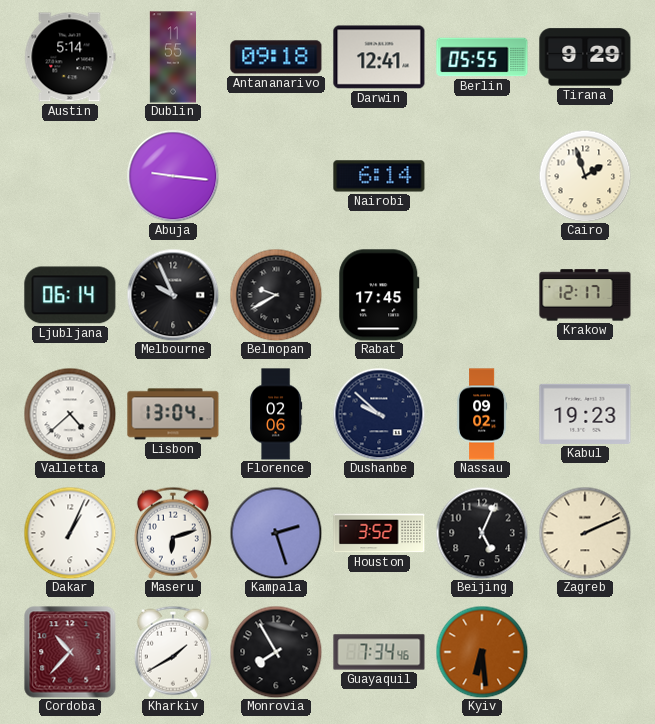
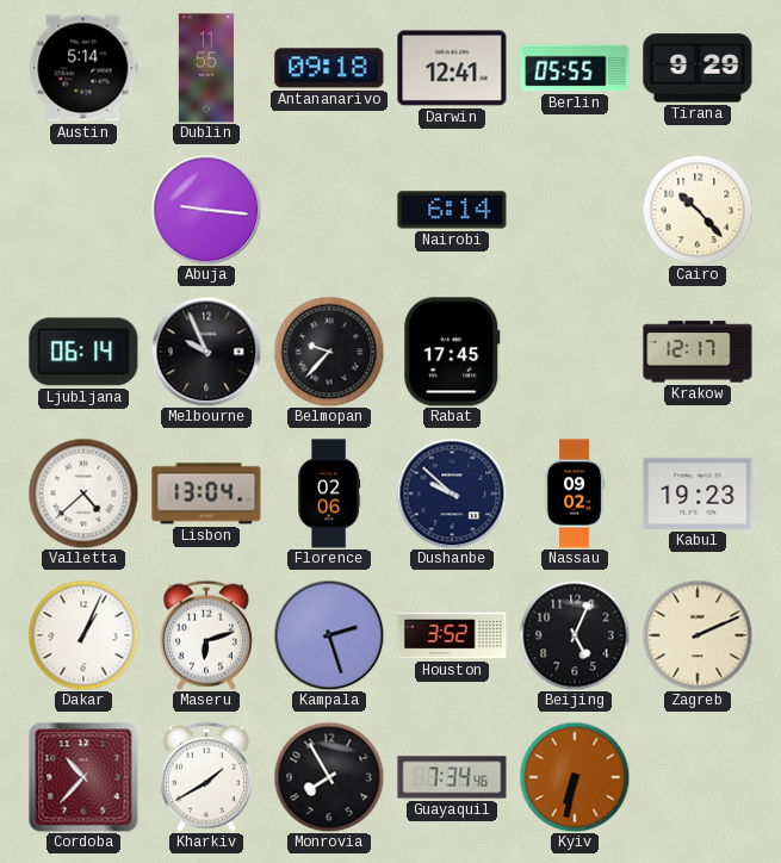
Cairo: 1:57 -> 10:23
Belmopan: 9:40 -> 9:37
Kyiv: 6:29 -> 6:32
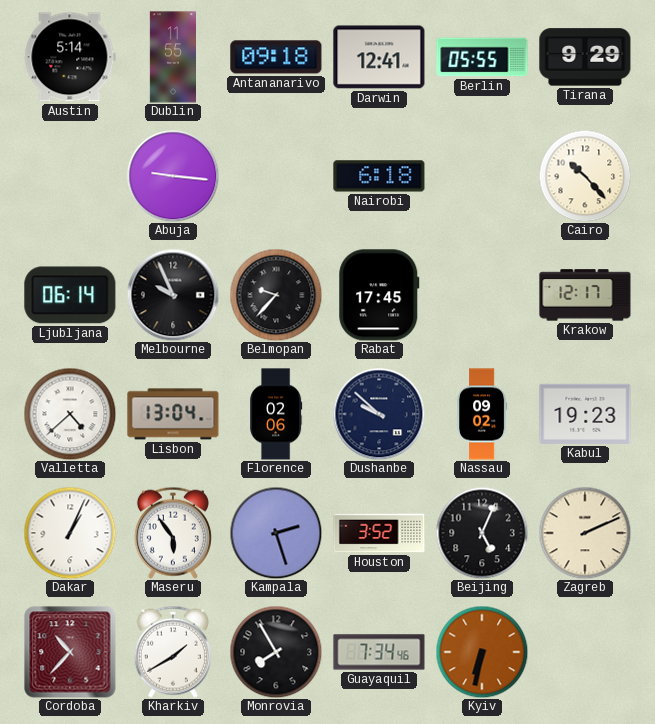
Nairobi: 6:14 -> 6:18
Maseru: 6:12 -> 5:54
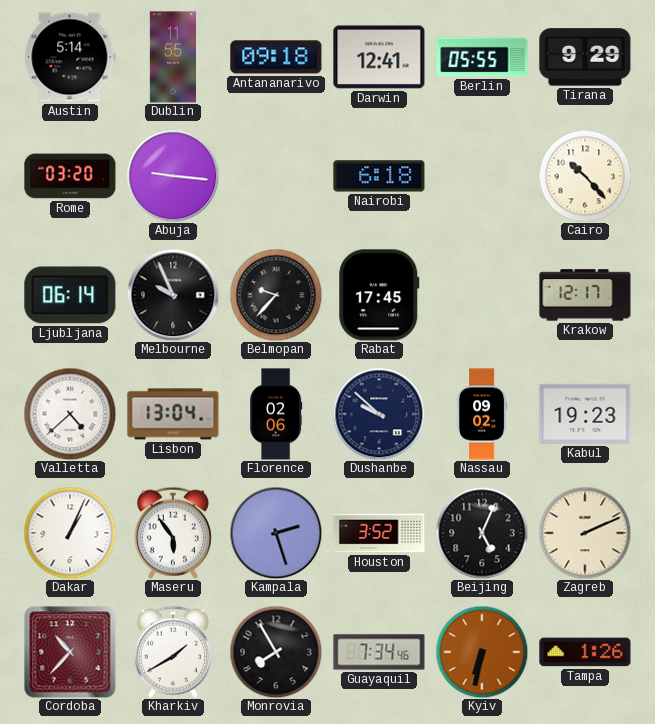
Rome: none -> 03:20
Tampa: none -> 1:26
